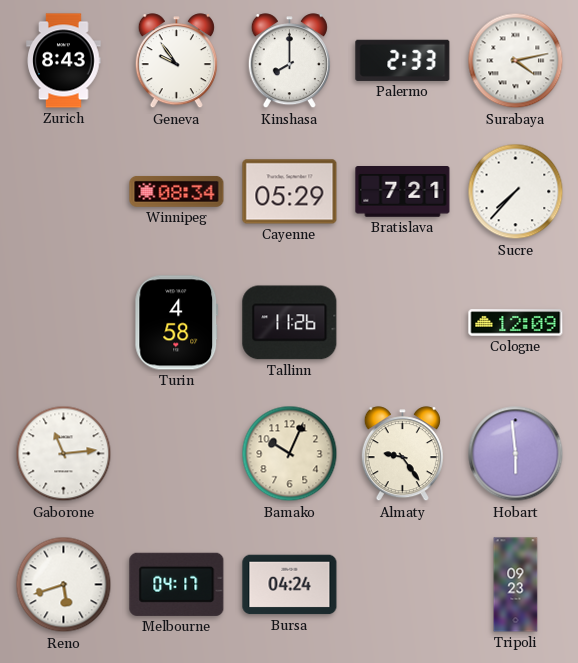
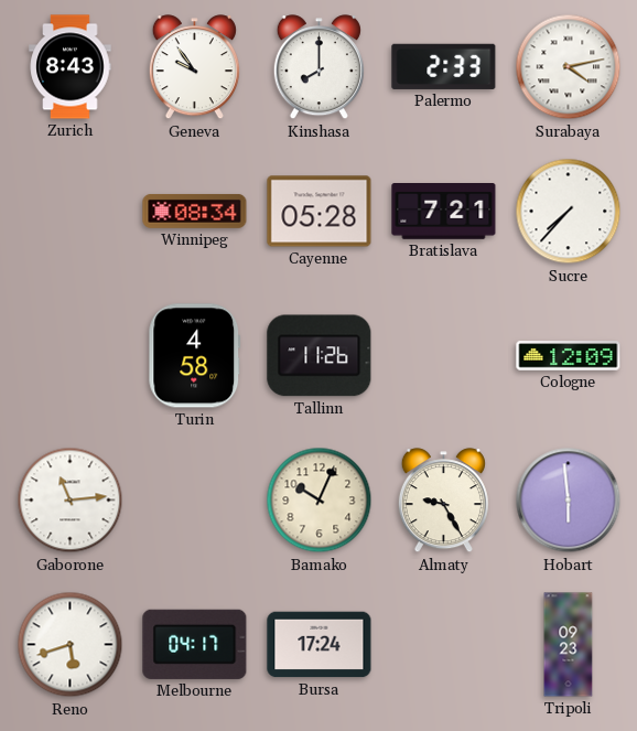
Cayenne: 05:29 -> 05:28
Almaty: 9:24 -> 9:25
Bursa: 04:24 -> 17:24
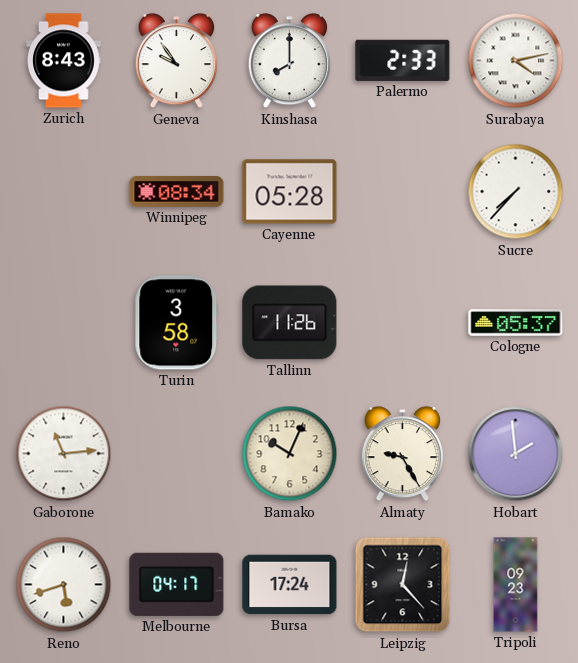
Bratislava: 7:21 -> none
Turin: 4:58 -> 3:58
Cologne: 12:09 -> 05:37
Hobart: 5:59 -> 1:59
Leipzig: none -> 12:23
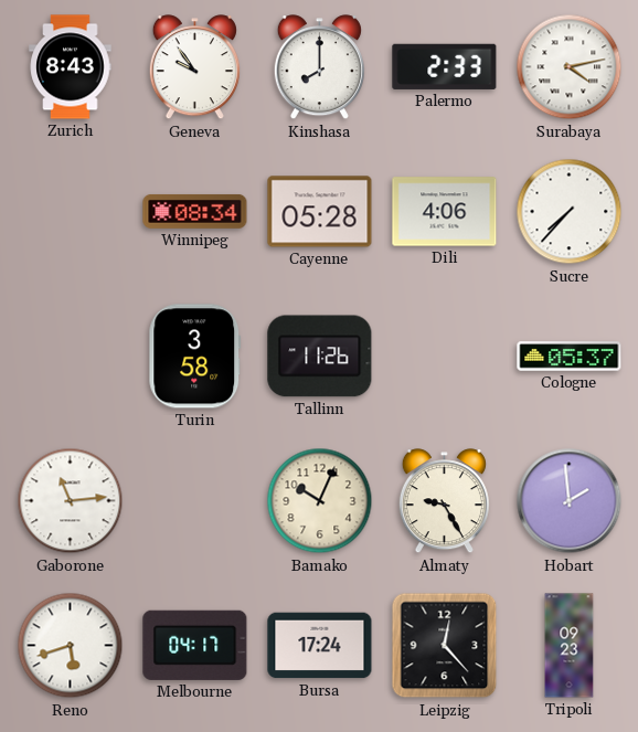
Dili: none -> 4:06
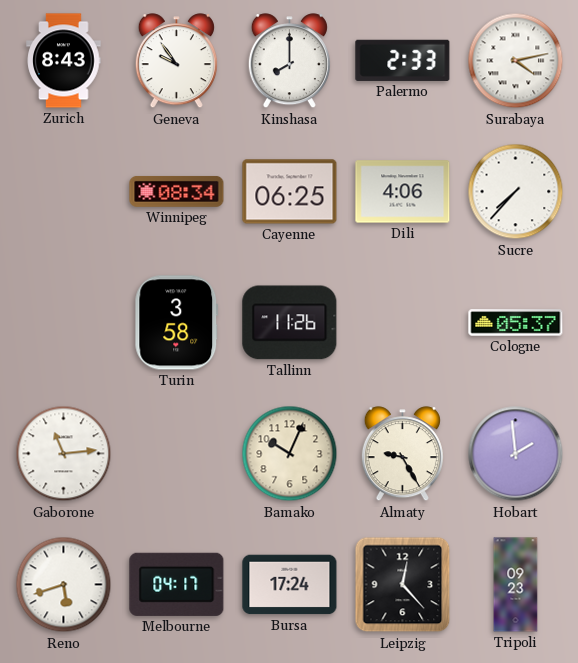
Cayenne: 05:28 -> 06:25
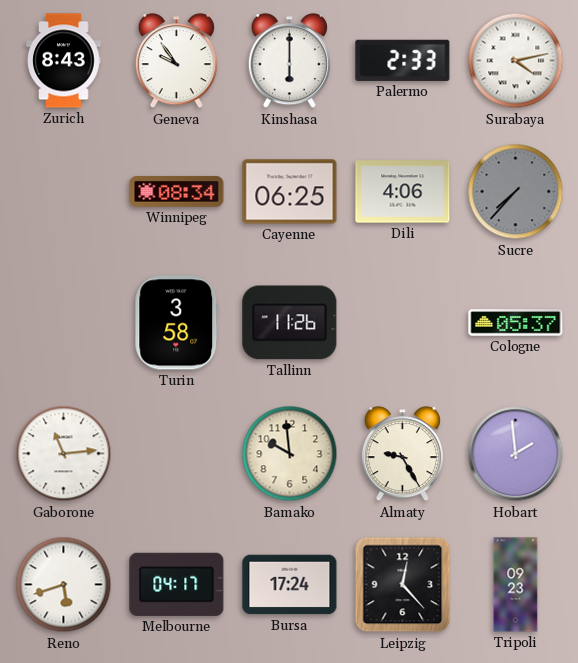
Kinshasa: 8:00 -> 6:00
Sucre dial: white -> grey
Bamako: 10:04 -> 9:59
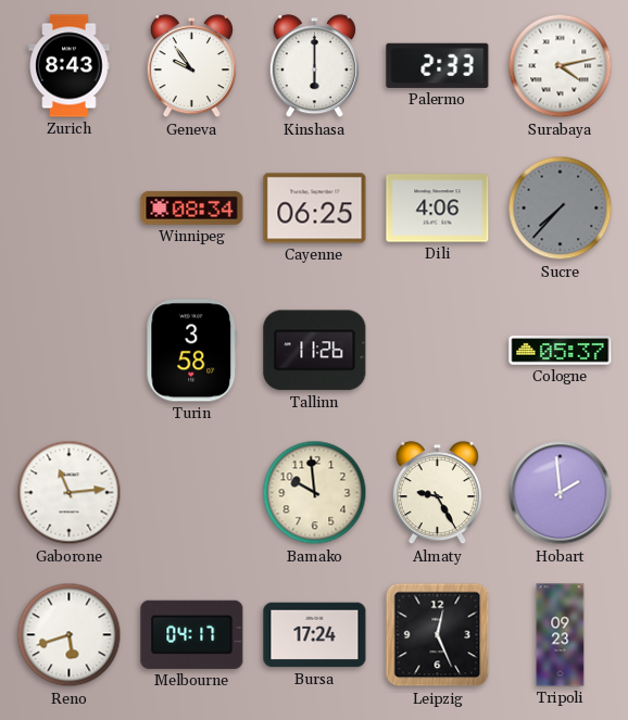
Leipzig: 12:23 -> 12:26
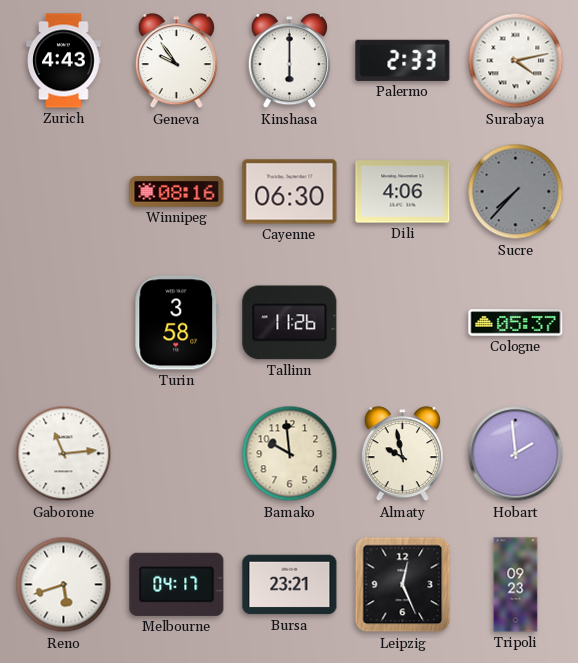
Zurich: 8:43 -> 4:43
Winnipeg: 08:34 -> 08:16
Cayenne: 06:25 -> 06:30
Almaty: 9:25 -> 9:58
Bursa: 17:24 -> 23:21
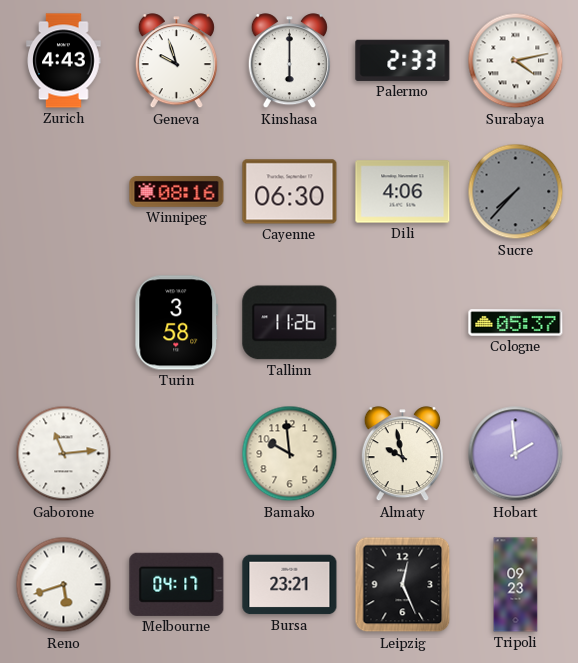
Geneva: 9:54 -> 9:57
